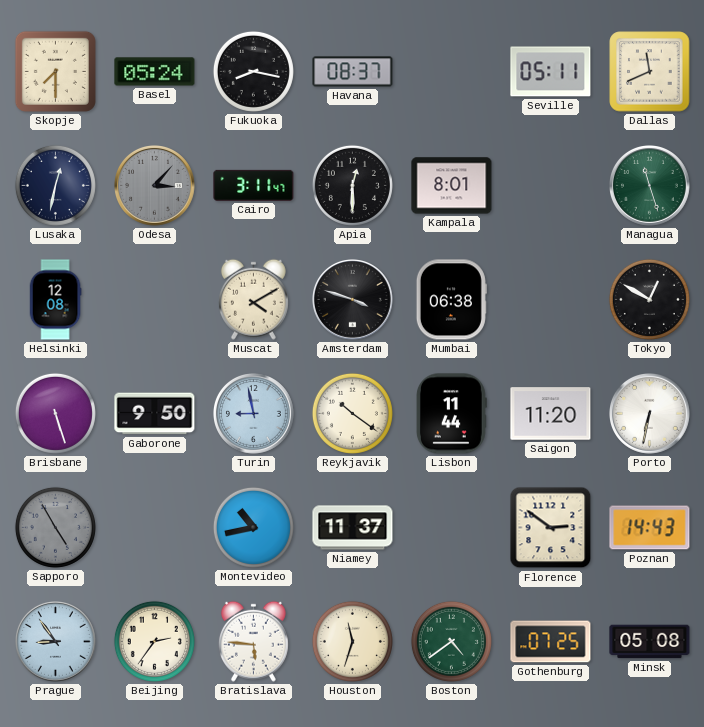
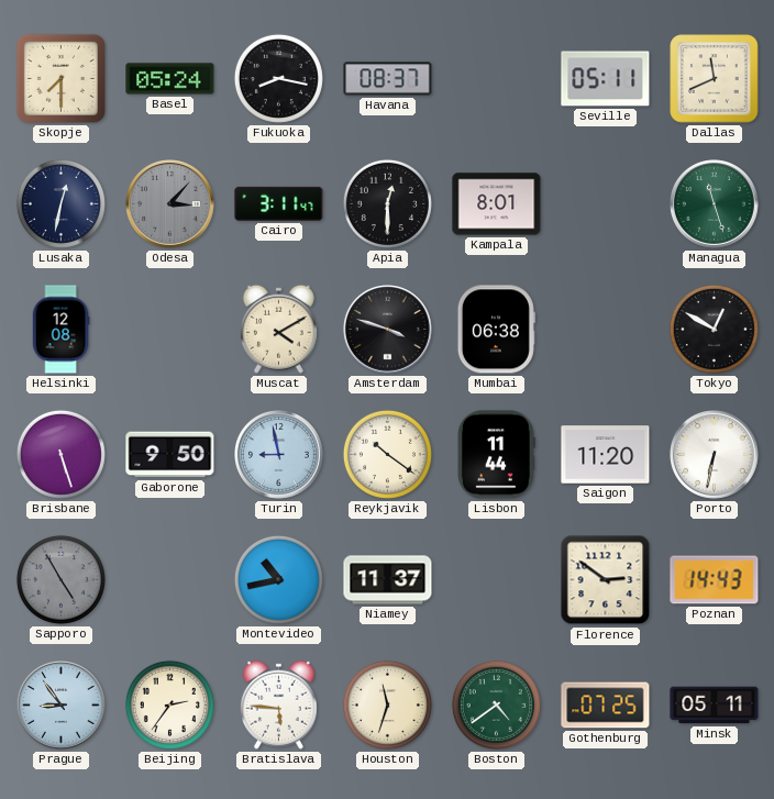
Minsk: 05:08 -> 05:11
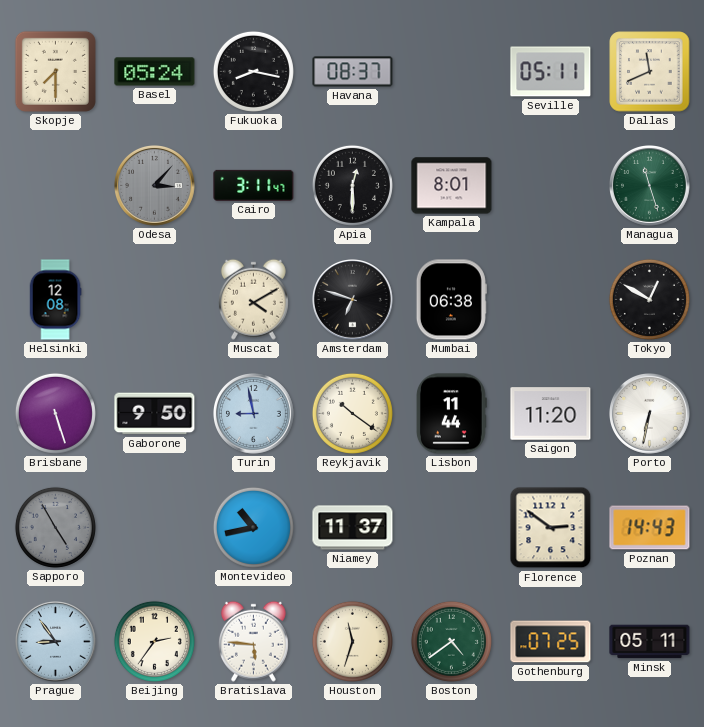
Lusaka: 12:32 -> none
Amsterdam: 3:48 -> 6:48
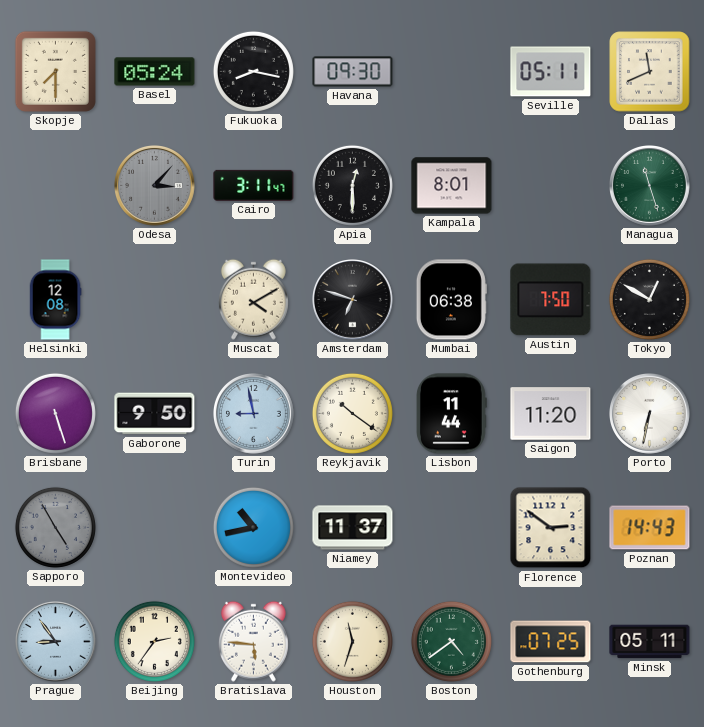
Havana: 08:37 -> 09:30
Austin: none -> 7:50
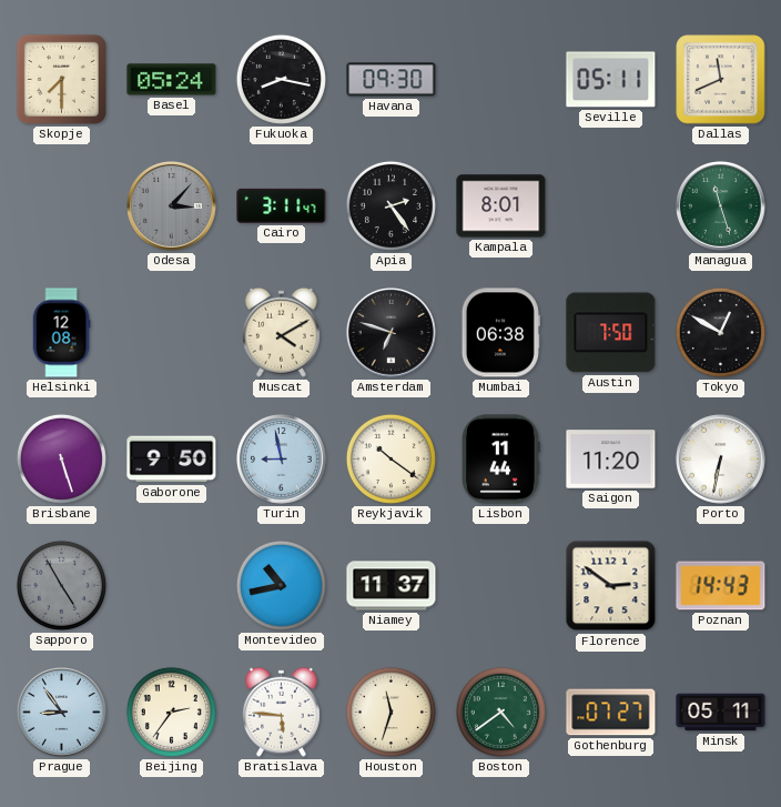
Apia: 12:30 -> 2:24
Gothenburg: 07:25 -> 07:27
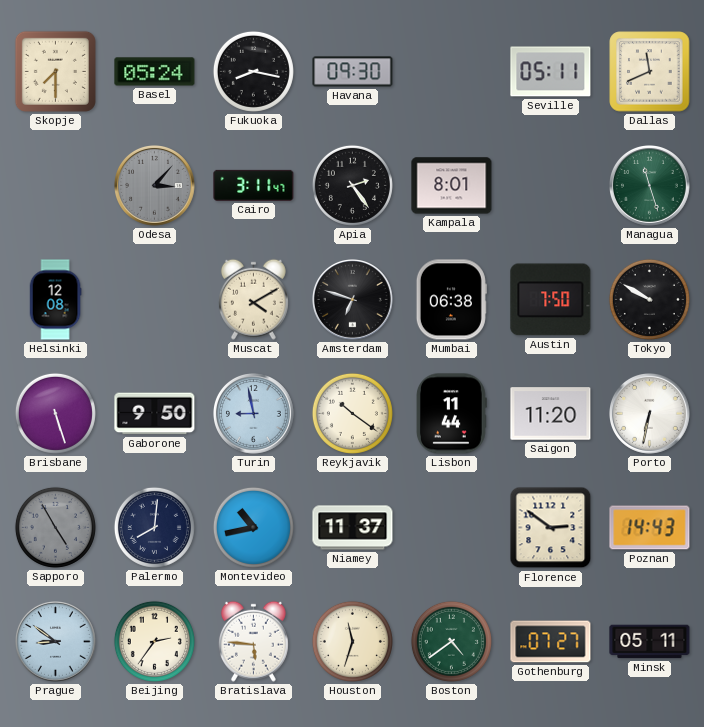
Tokyo: 12:50 -> 9:50
Palermo: none -> 8:01
Prague: 8:54 -> 8:51
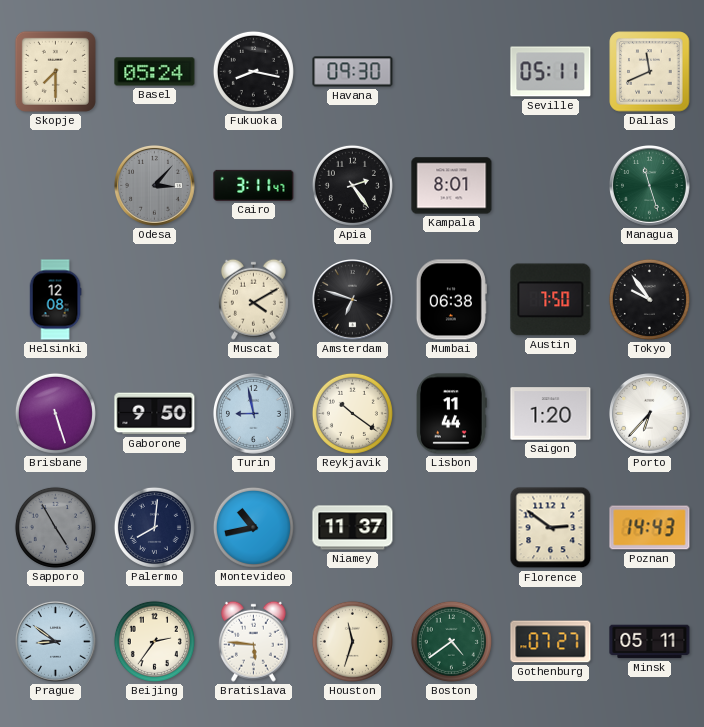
Tokyo: 9:50 -> 9:54
Saigon: 11:20 -> 1:20
Porto: 6:32 -> 6:37
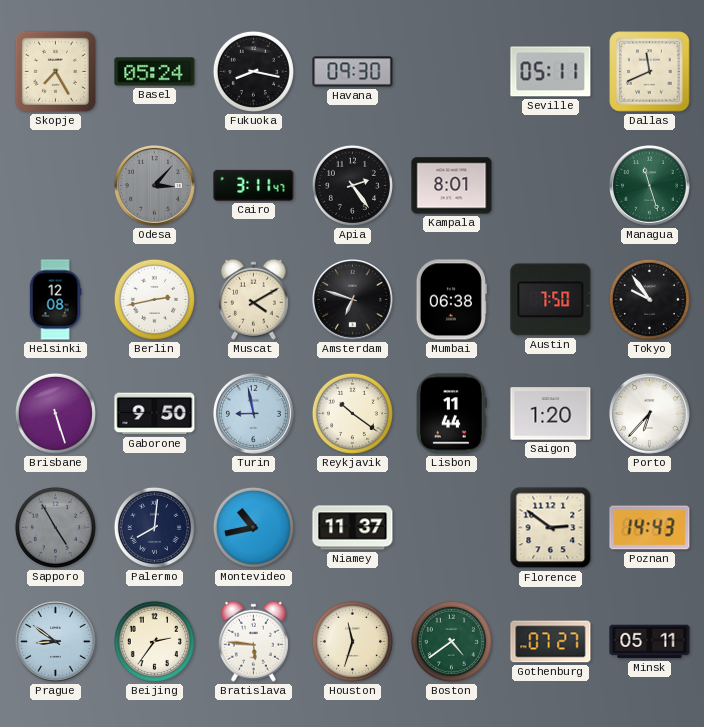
Skopje: 7:30 -> 7:25
Berlin: none -> 2:43
